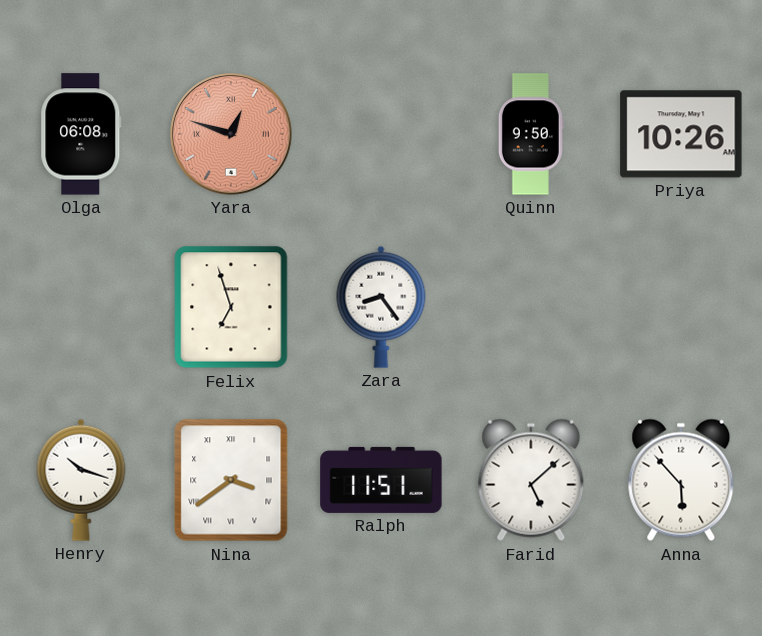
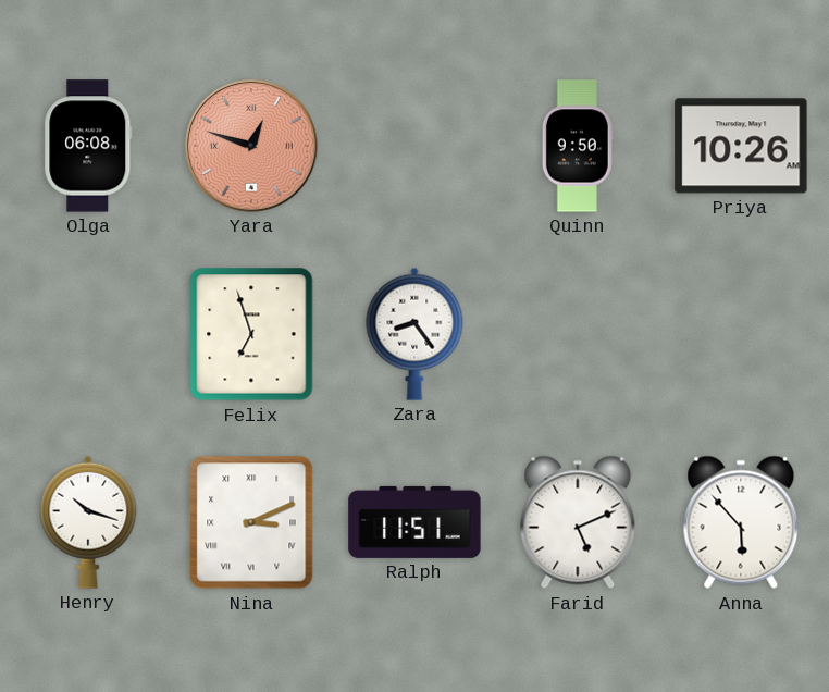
Nina: 3:39 -> 3:11
Farid: 5:08 -> 5:11
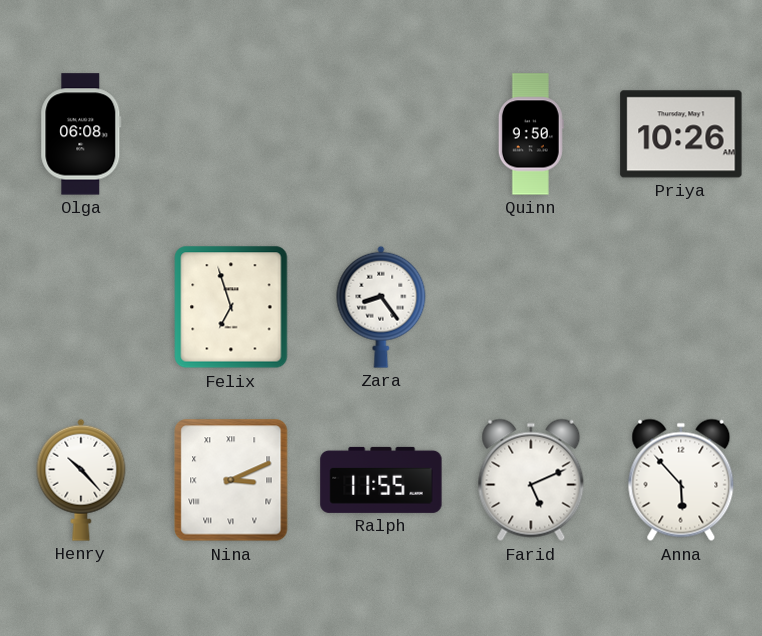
Yara: 12:48 -> none
Henry: 10:18 -> 10:23
Ralph: 11:51 -> 11:55
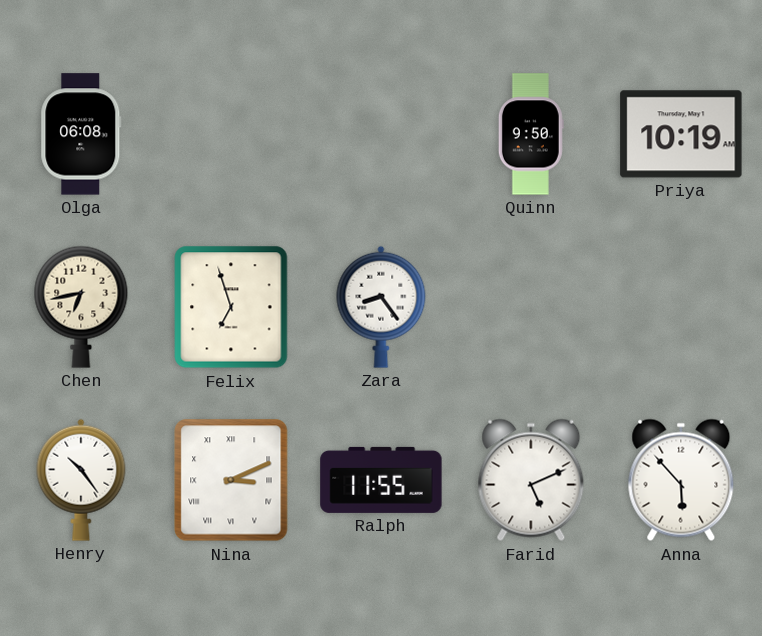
Priya: 10:26 -> 10:19
Chen: none -> 6:43
Henry: 10:23 -> 10:24
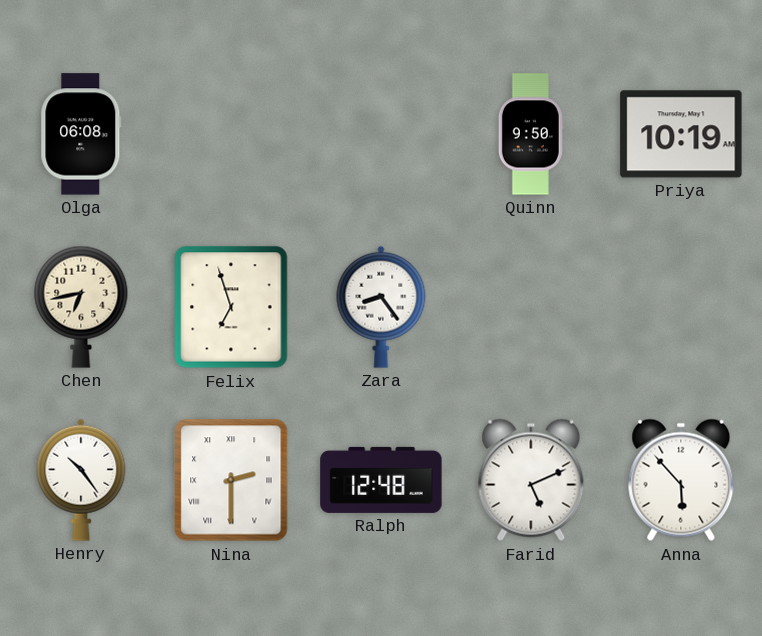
Nina: 3:11 -> 2:30
Ralph: 11:55 -> 12:48
